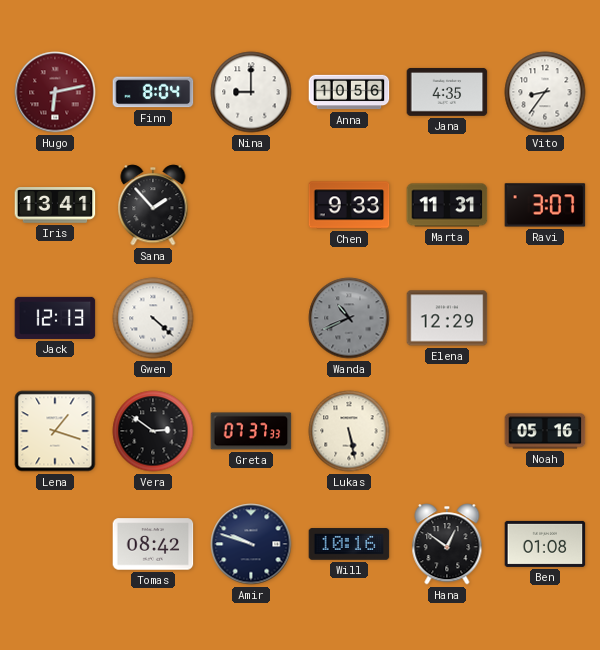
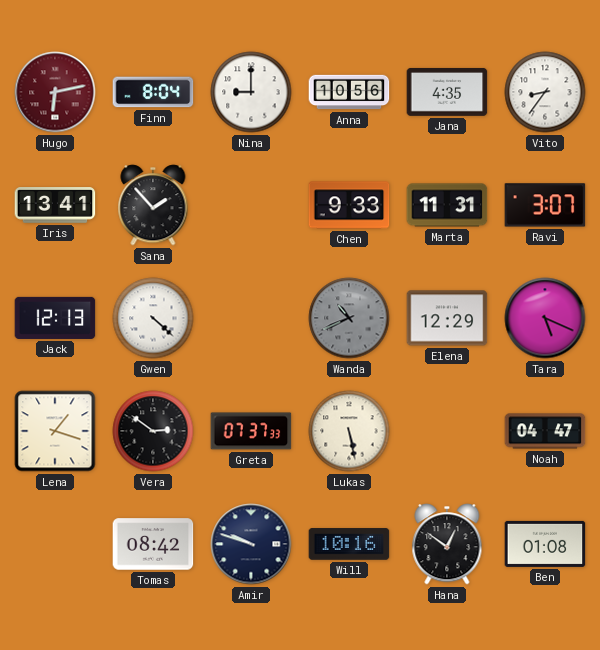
Tara: none -> 5:19
Noah: 05:16 -> 04:47
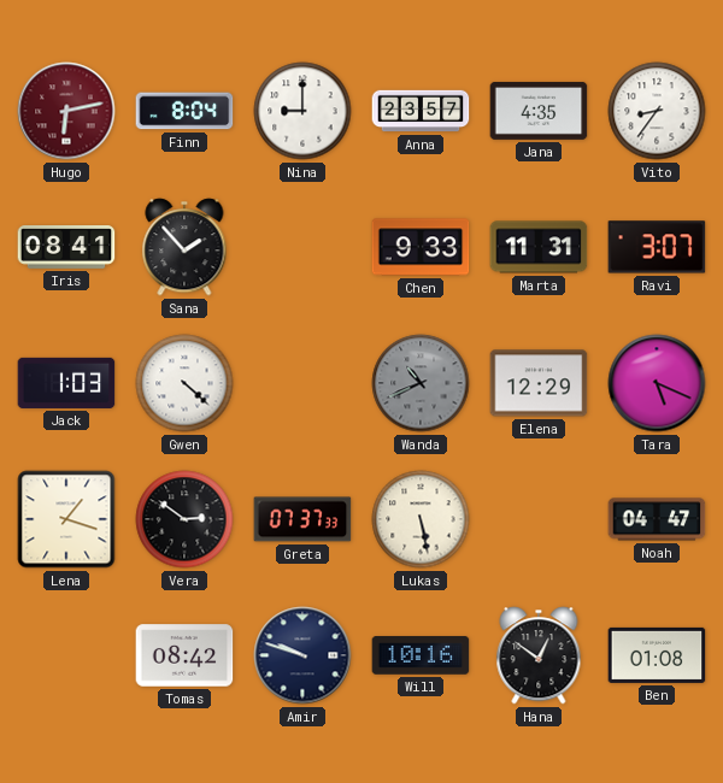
Anna: 10:56 -> 23:57
Iris: 13:41 -> 08:41
Jack: 12:13 -> 1:03
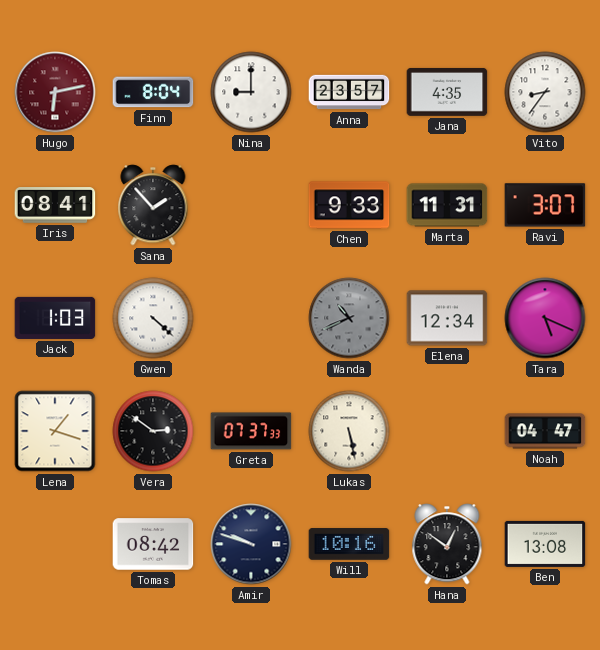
Elena: 12:29 -> 12:34
Ben: 01:08 -> 13:08
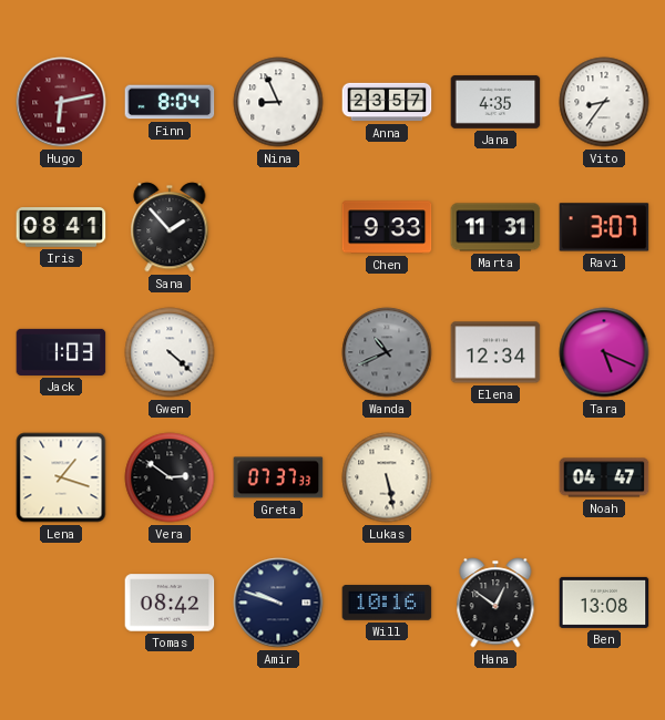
Nina: 9:00 -> 8:56
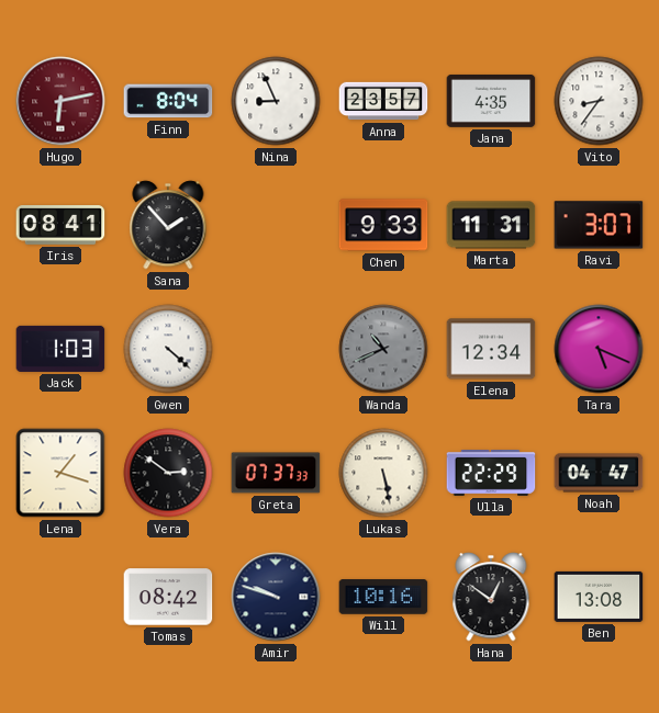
Ulla: none -> 22:29
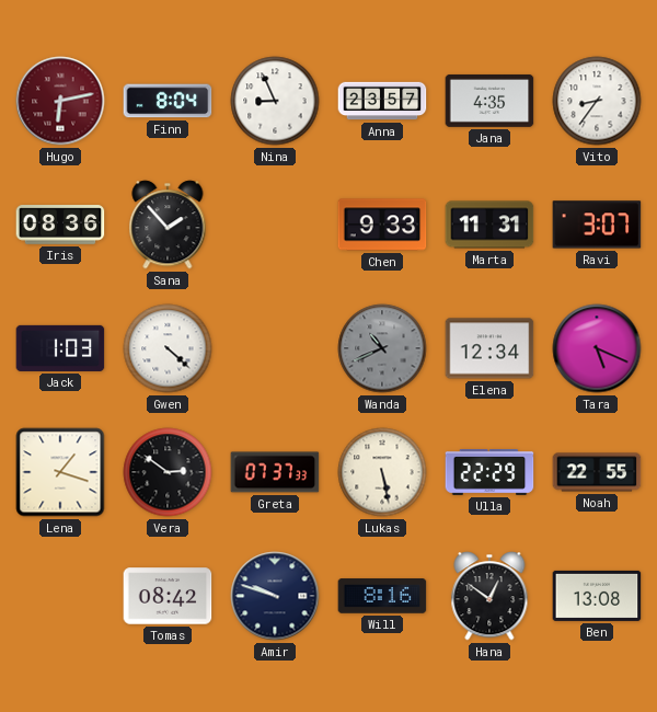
Iris: 08:41 -> 08:36
Noah: 04:47 -> 22:55
Will: 10:16 -> 8:16
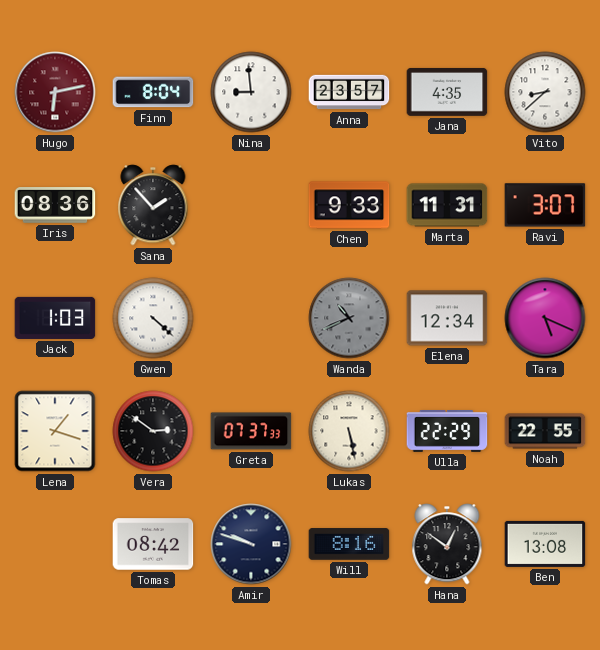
Nina: 8:56 -> 8:59
Vito: 8:36 -> 8:38
